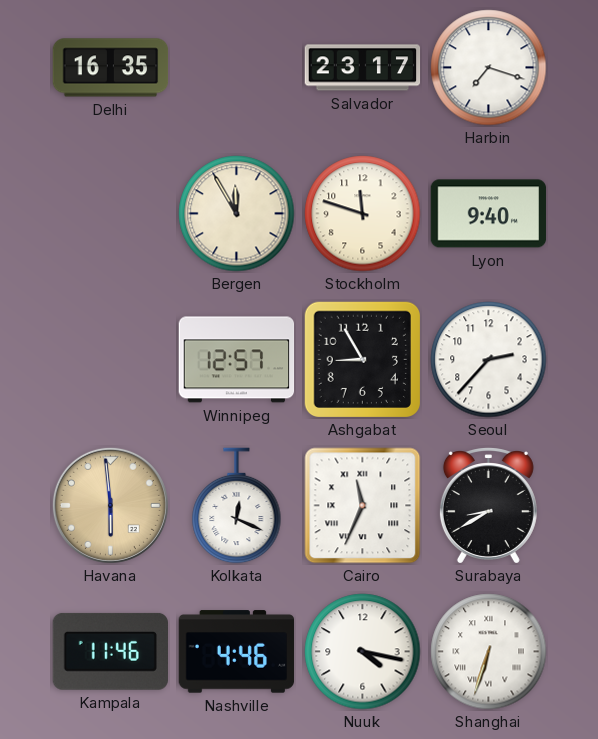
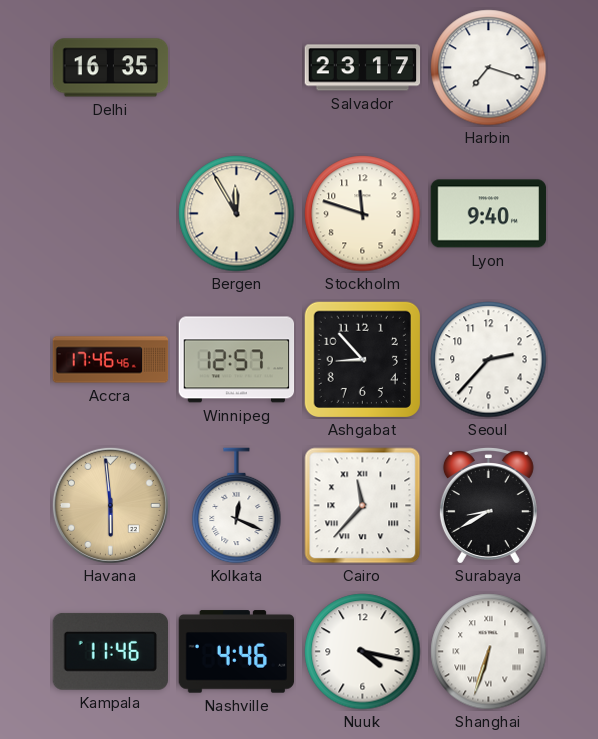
Accra: none -> 17:46
Ashgabat: 8:55 -> 8:53
Cairo: 11:34 -> 11:37
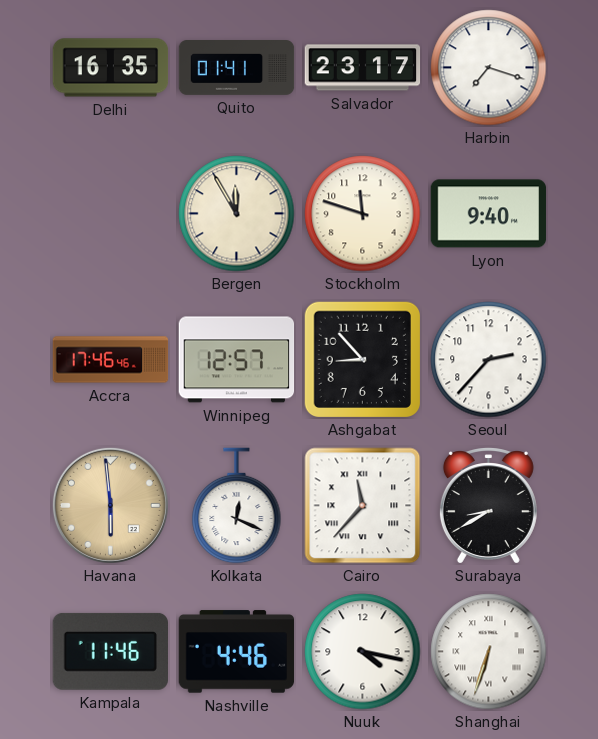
Quito: none -> 01:41
